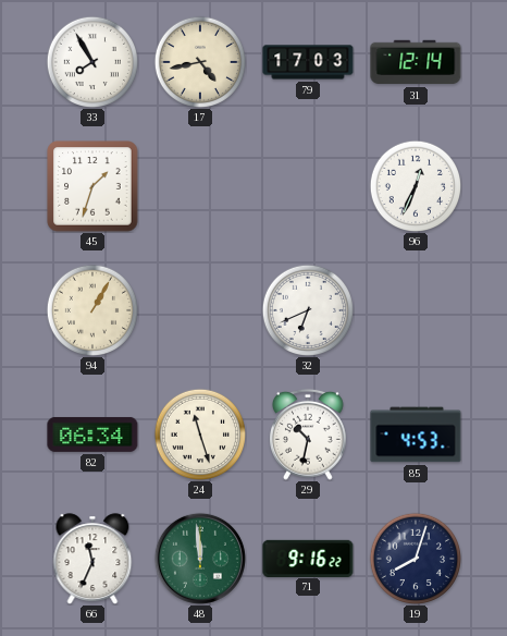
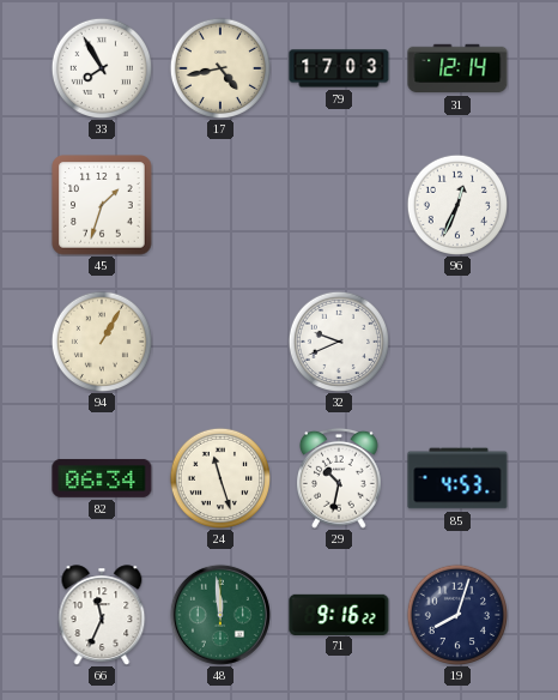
32: 6:41 -> 9:41
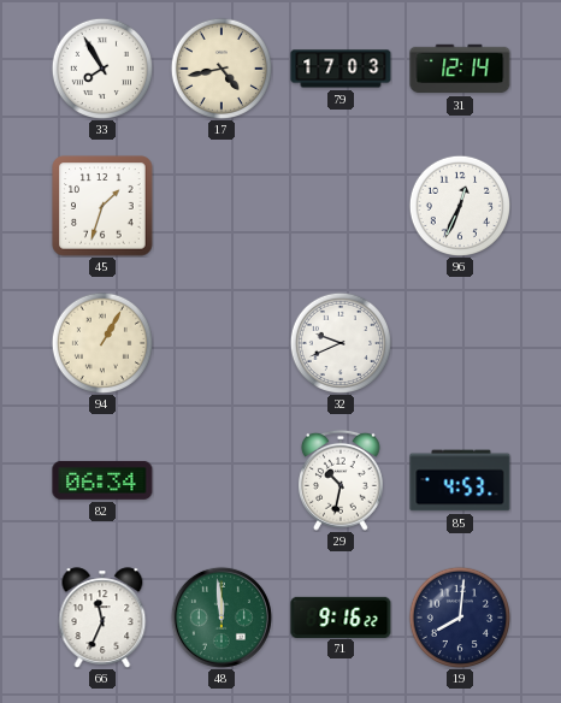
24: 11:27 -> none
19: 8:03 -> 8:01
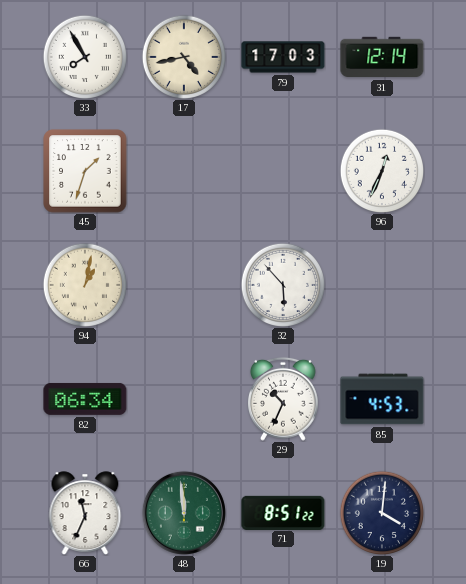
94: 1:05 -> 1:02
32: 9:41 -> 5:53
29: 10:32 -> 10:34
71: 9:16 -> 8:51
19: 8:01 -> 4:01
